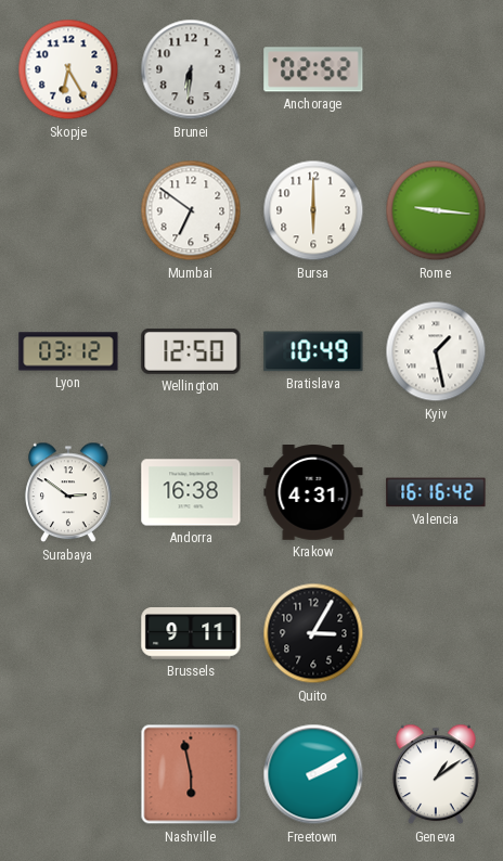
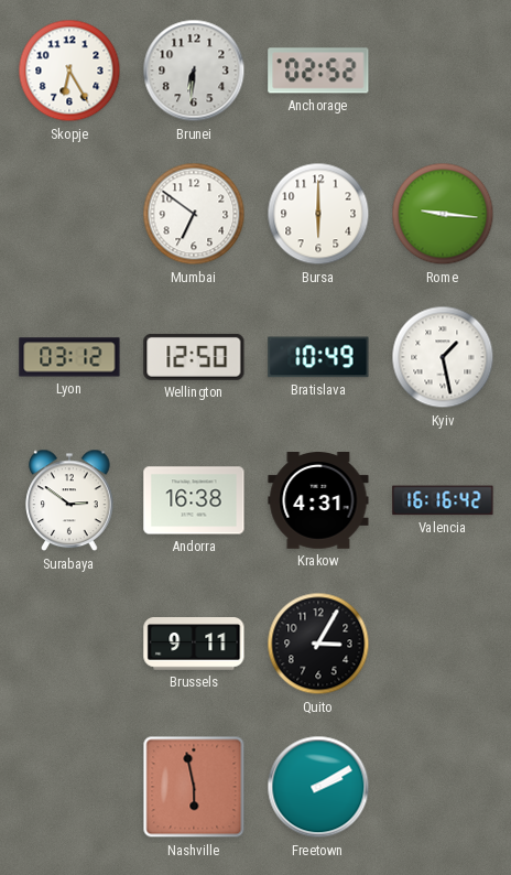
Geneva: 1:09 -> none
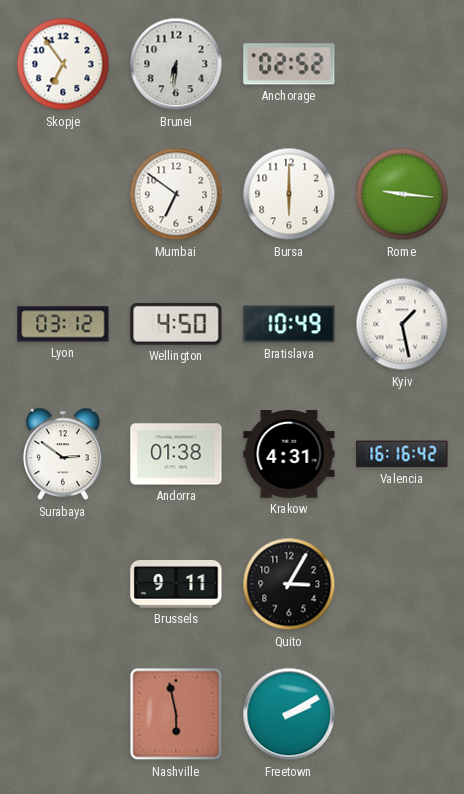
Skopje: 6:25 -> 6:54
Wellington: 12:50 -> 4:50
Andorra: 16:38 -> 01:38
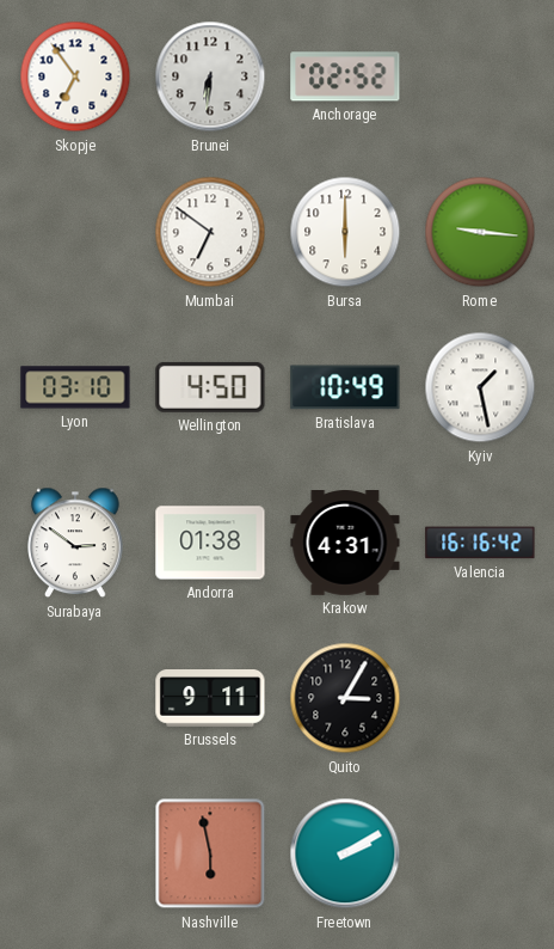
Lyon: 03:12 -> 03:10
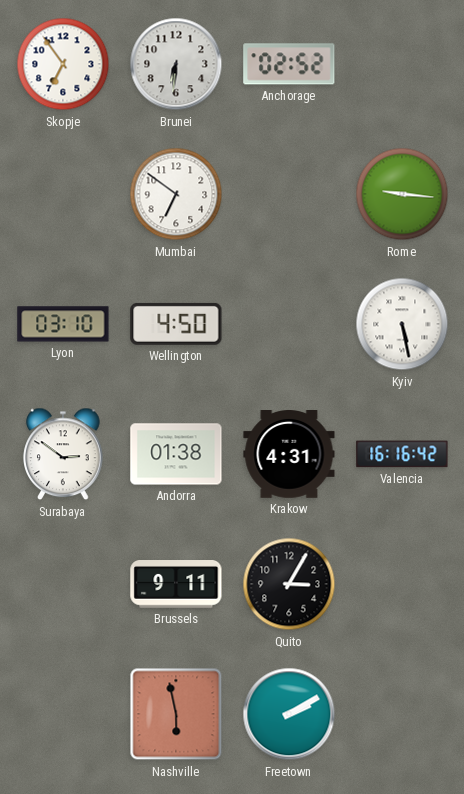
Bursa: 6:00 -> none
Bratislava: 10:49 -> none
Kyiv: 1:28 -> 5:28
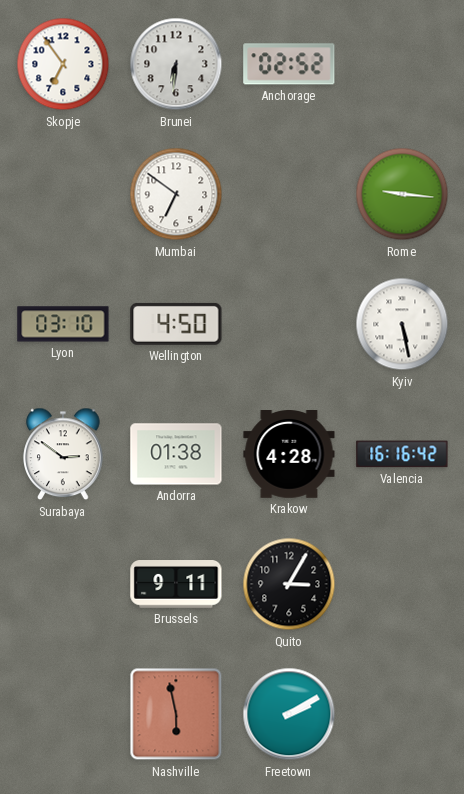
Krakow: 4:31 -> 4:28
